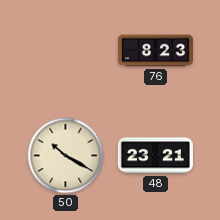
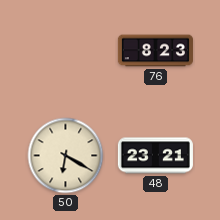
50: 10:20 -> 6:20
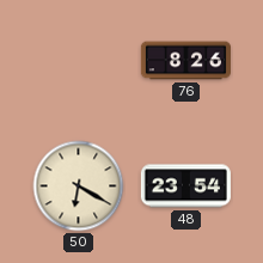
76: 8:23 -> 8:26
48: 23:21 -> 23:54
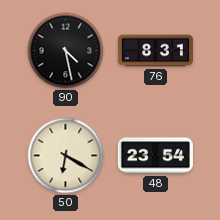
90: none -> 4:28
76: 8:26 -> 8:31
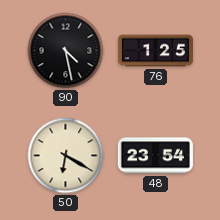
76: 8:31 -> 1:25
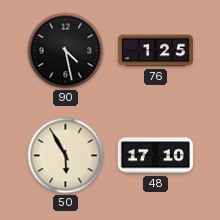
50: 6:20 -> 5:55
48: 23:54 -> 17:10
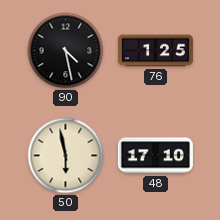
50: 5:55 -> 5:58
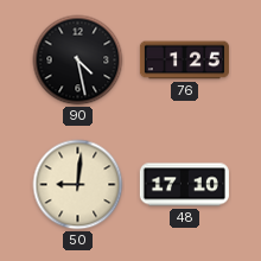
50: 5:58 -> 9:01
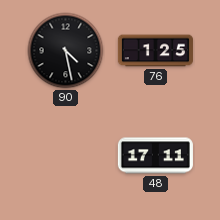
50: 9:01 -> none
48: 17:10 -> 17:11
